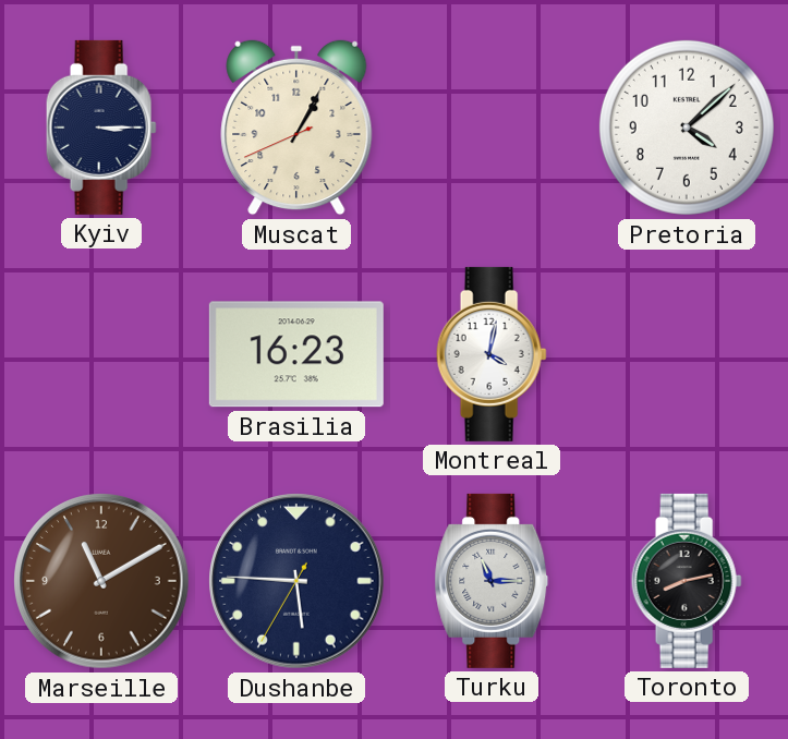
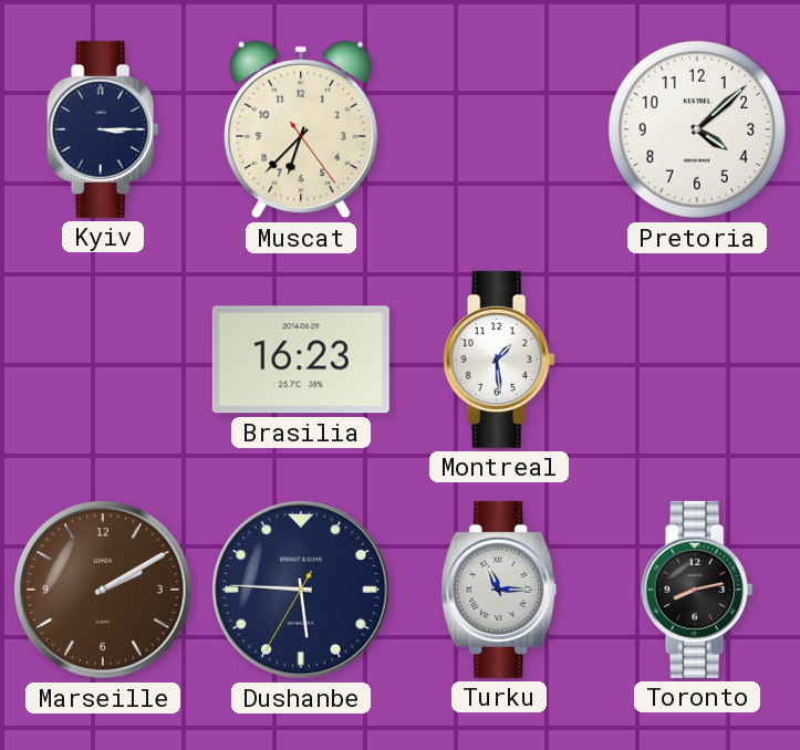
Muscat: 1:04 -> 6:37
Montreal: 4:02 -> 1:29
Marseille: 11:10 -> 2:10
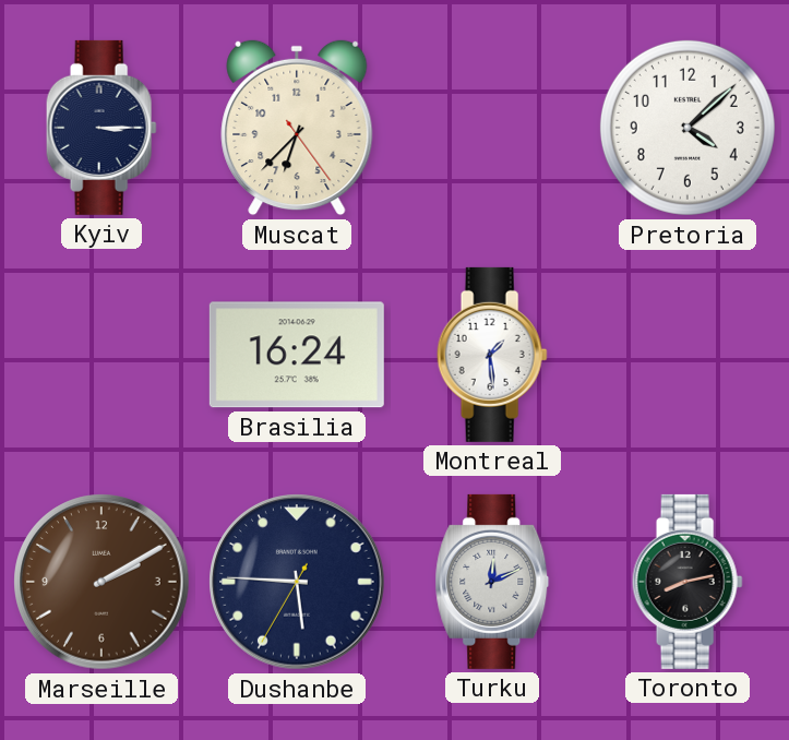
Brasilia: 16:23 -> 16:24
Turku: 11:15 -> 12:11
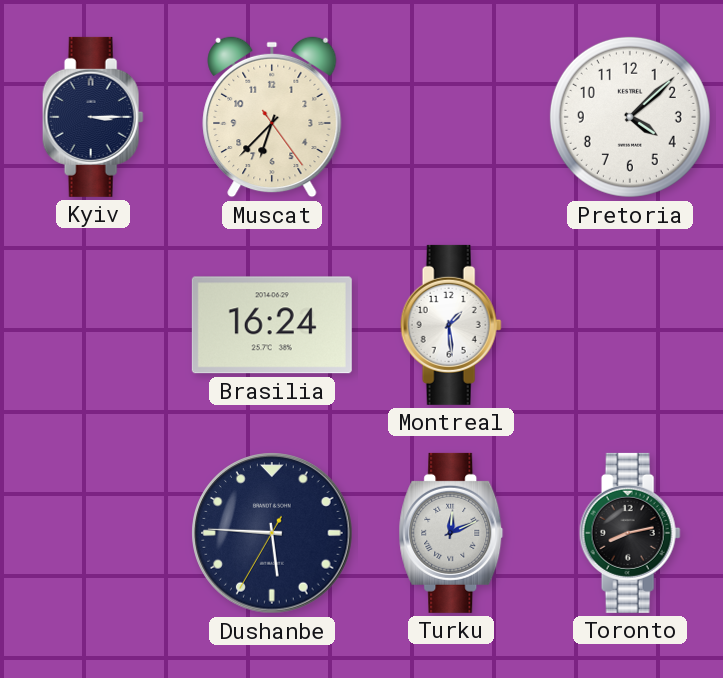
Marseille: 2:10 -> none
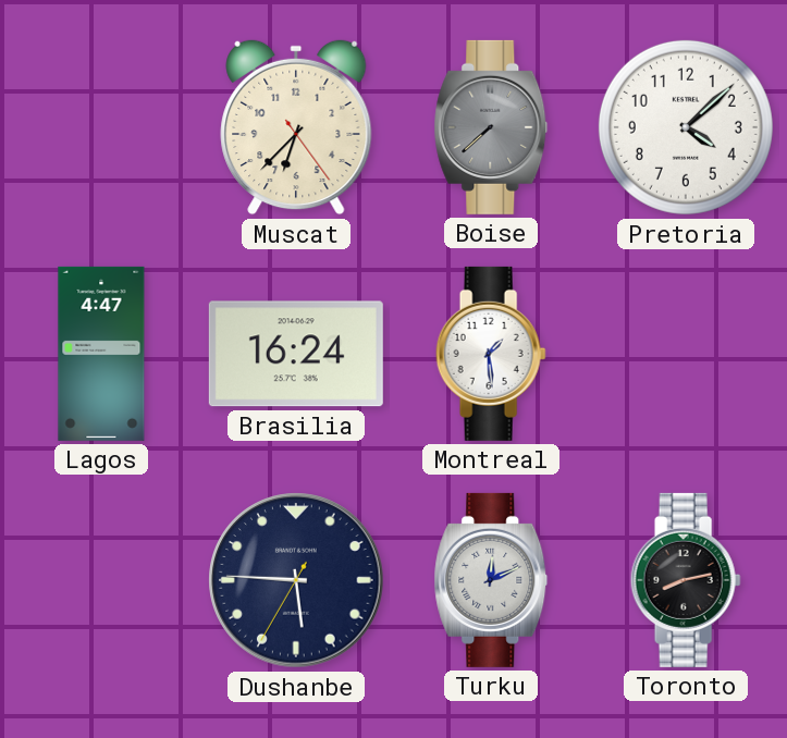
Kyiv: 3:15 -> none
Boise: none -> 7:38
Lagos: none -> 4:47
